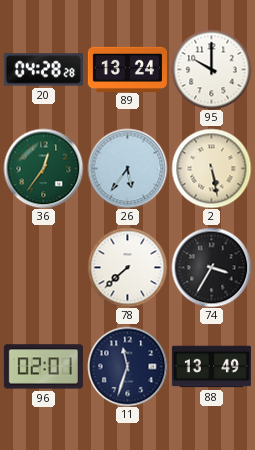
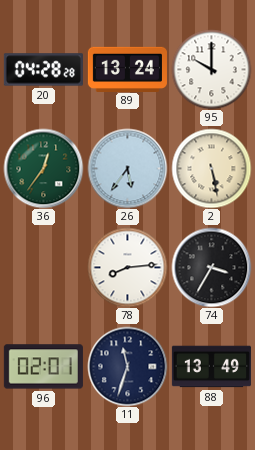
78: 7:38 -> 8:14
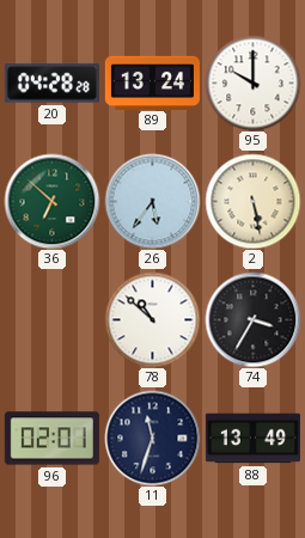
36: 12:36 -> 6:52
78: 8:14 -> 10:52
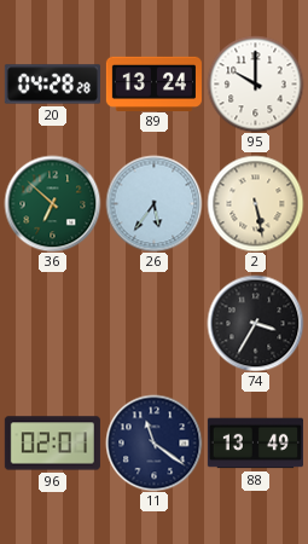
78: 10:52 -> none
11: 11:33 -> 11:21
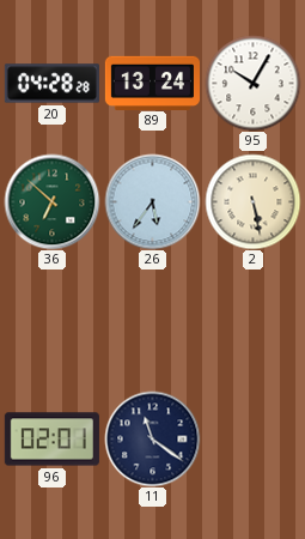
95: 10:00 -> 10:05
74: 3:35 -> none
88: 13:49 -> none
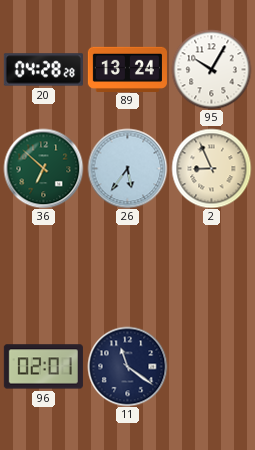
2: 5:28 -> 8:56
